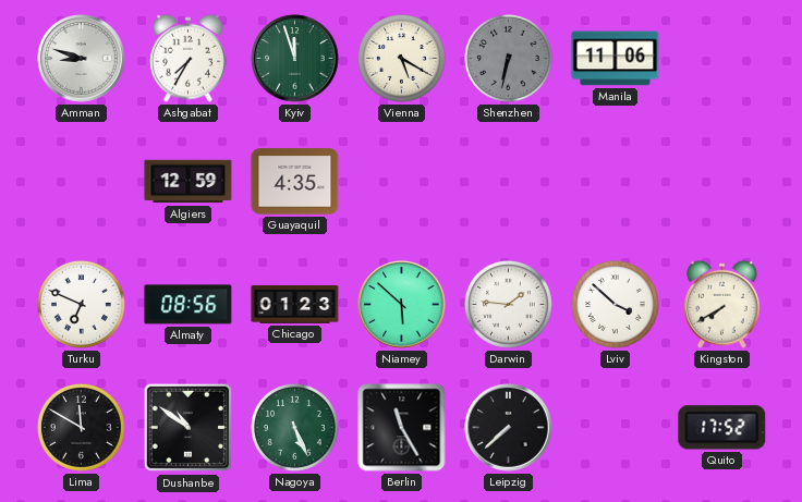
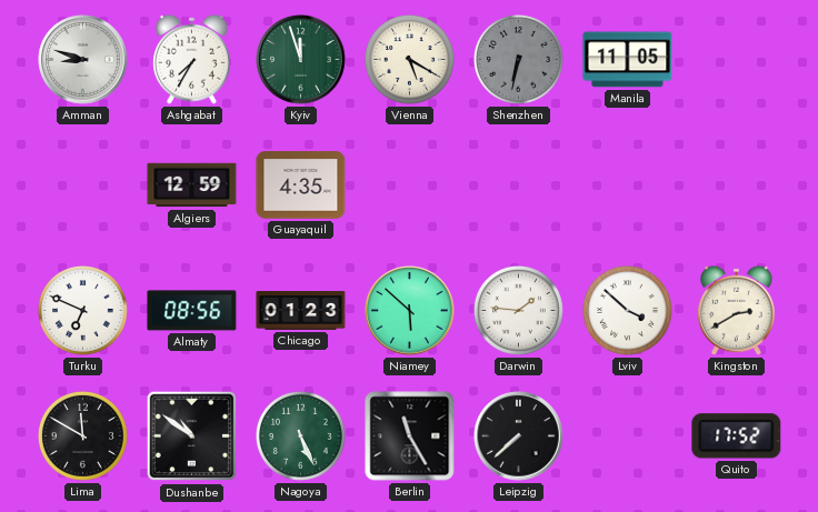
Manila: 11:06 -> 11:05
Kingston: 7:40 -> 2:40
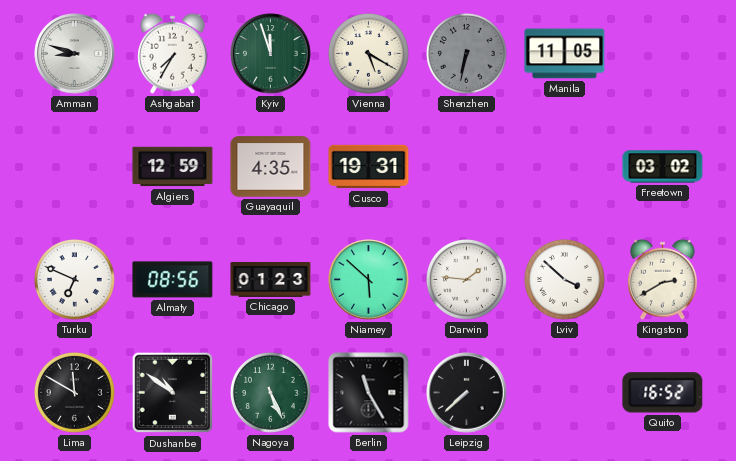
Cusco: none -> 19:31
Freetown: none -> 03:02
Quito: 17:52 -> 16:52
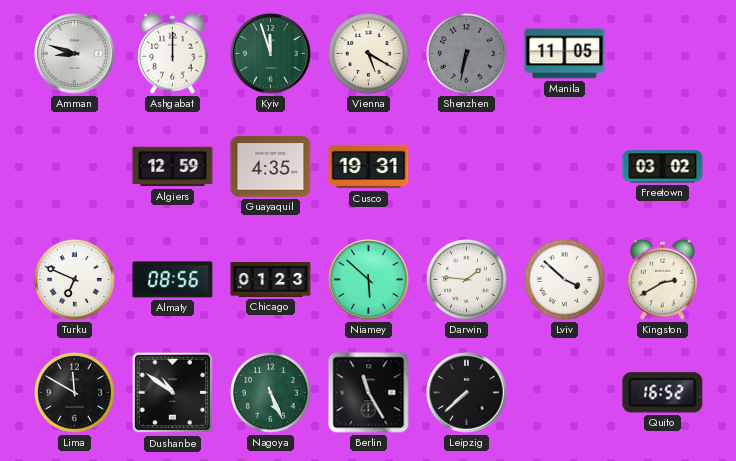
Ashgabat: 7:35 -> 12:00
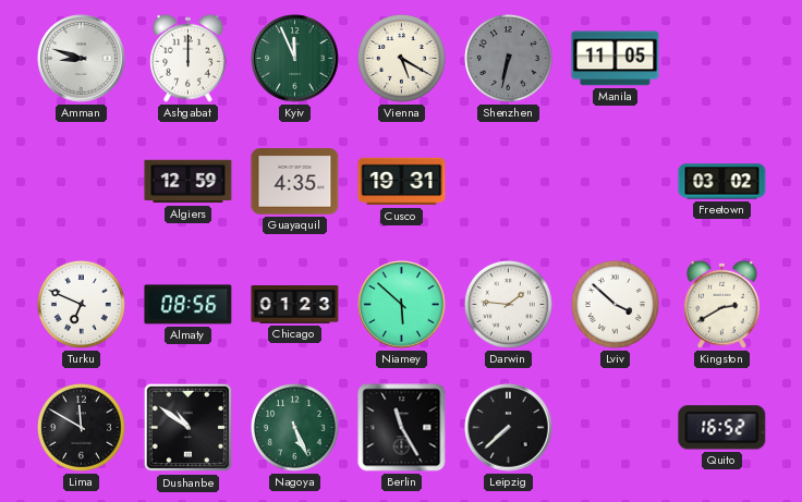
Kyiv: 11:57 -> 11:56
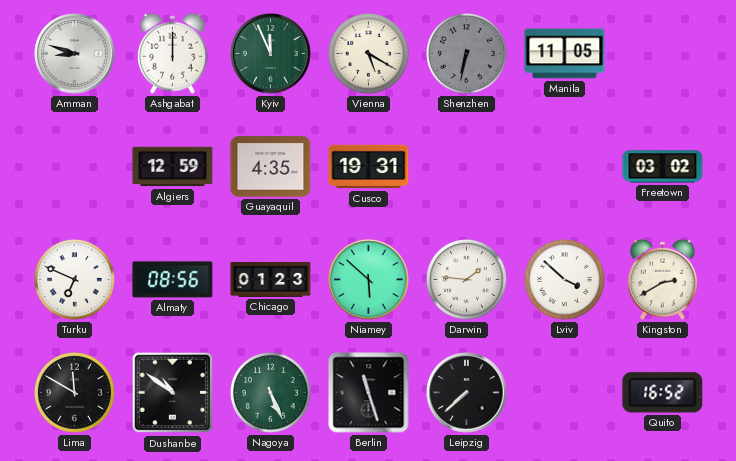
Berlin: 11:25 -> 11:27
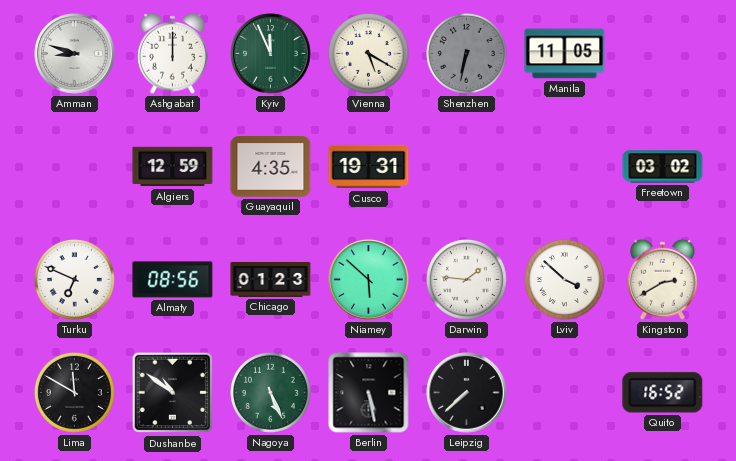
Berlin: 11:27 -> 5:28
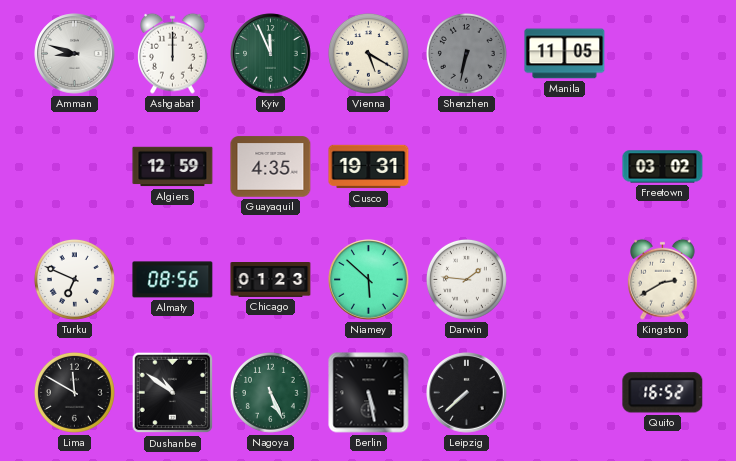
Lviv: 3:52 -> none
